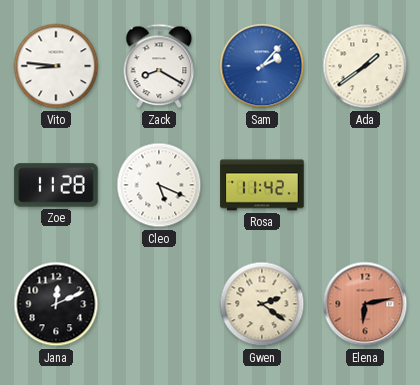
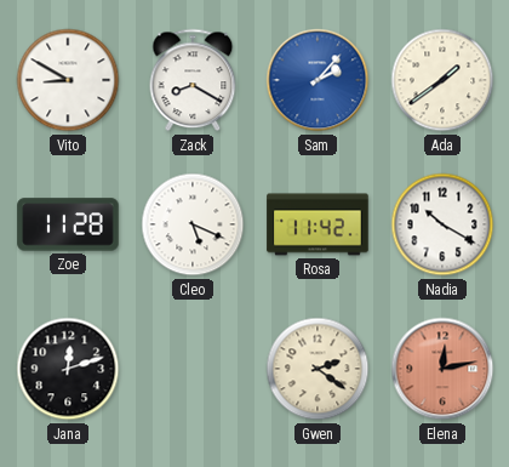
Vito: 8:46 -> 8:50
Nadia: none -> 10:20
Jana: 12:11 -> 12:12
Elena: 6:13 -> 12:13
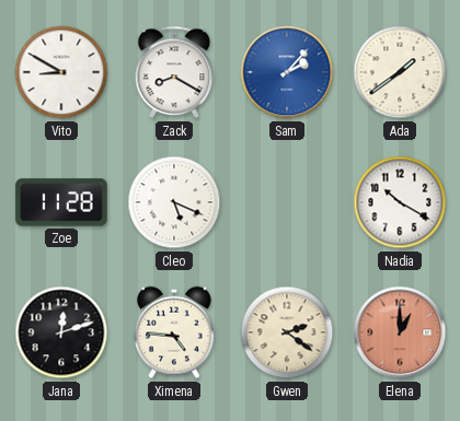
Rosa: 11:42 -> none
Ximena: none -> 4:46
Elena: 12:13 -> 1:00
